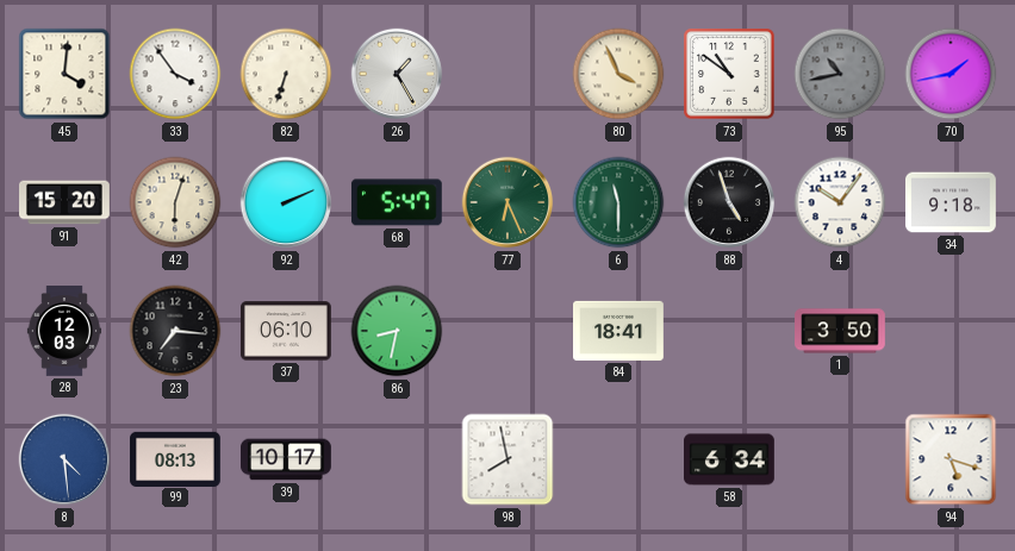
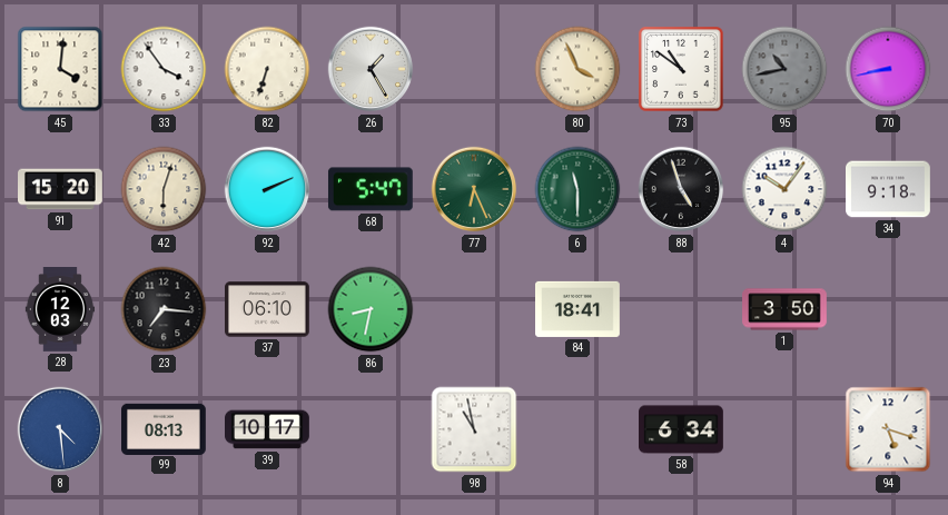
70: 1:43 -> 8:43
98: 7:58 -> 10:58
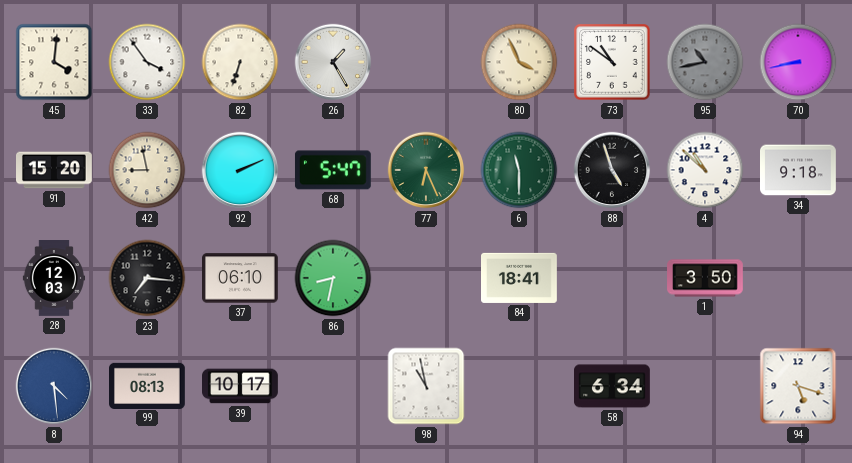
42: 6:03 -> 8:58
4: 10:06 -> 10:52
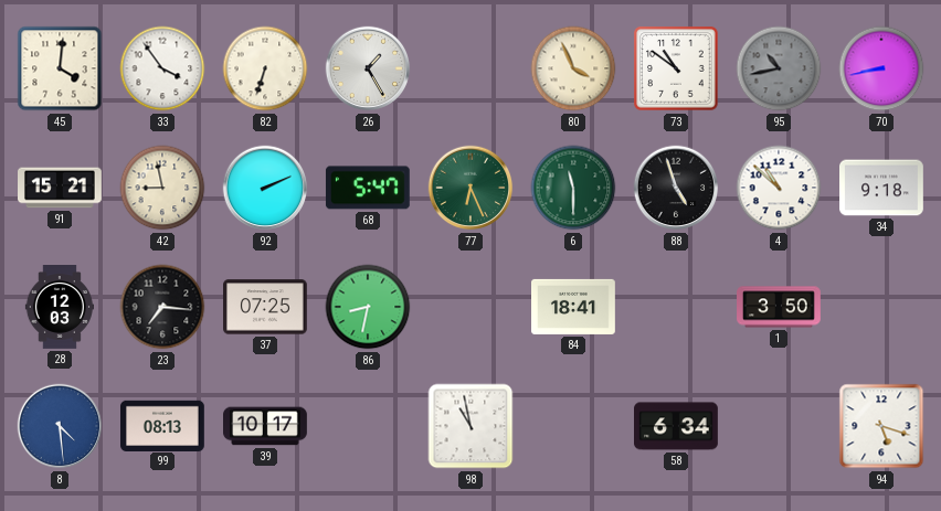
91: 15:20 -> 15:21
37: 06:10 -> 07:25
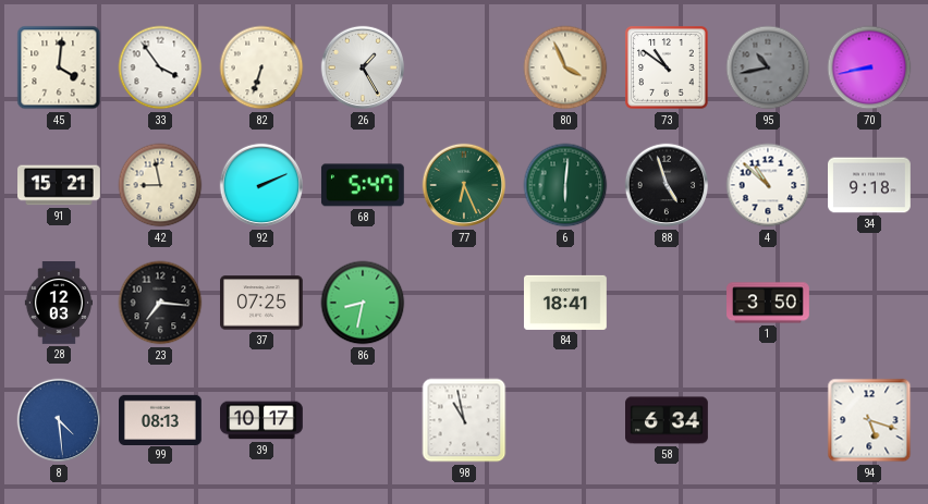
6: 11:30 -> 6:01
